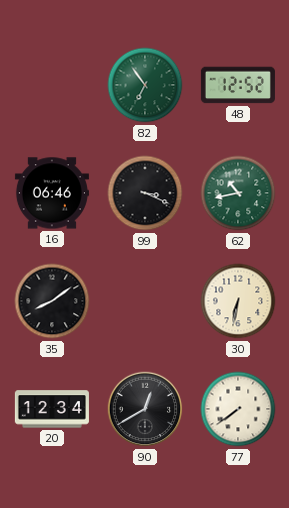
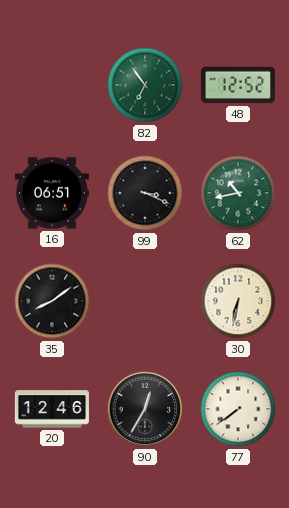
16: 06:46 -> 06:51
20: 12:34 -> 12:46
90: 12:40 -> 12:35
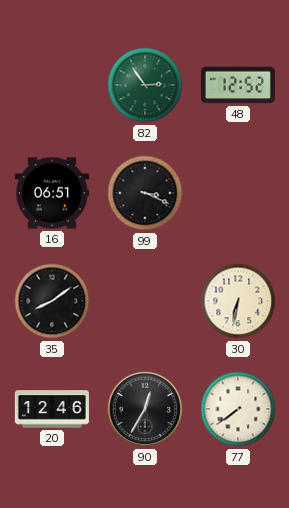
82: 6:54 -> 2:54
62: 10:43 -> none
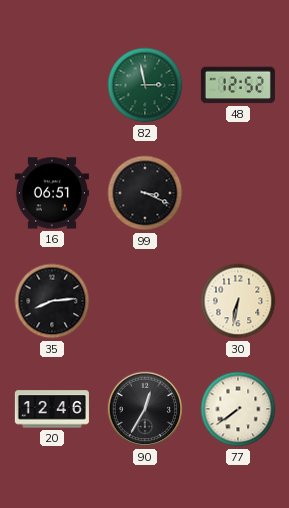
82: 2:54 -> 2:58
35: 8:09 -> 8:14
